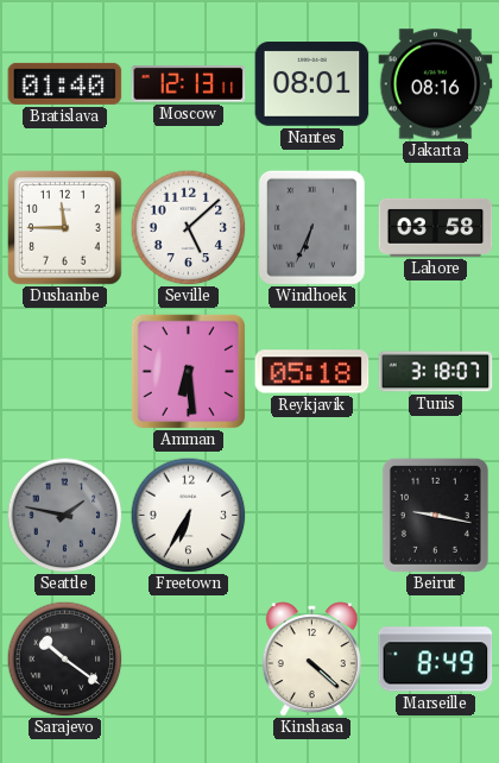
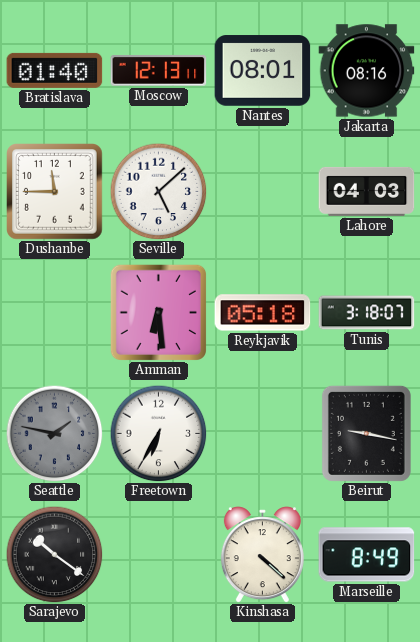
Windhoek: 6:34 -> none
Lahore: 03:58 -> 04:03
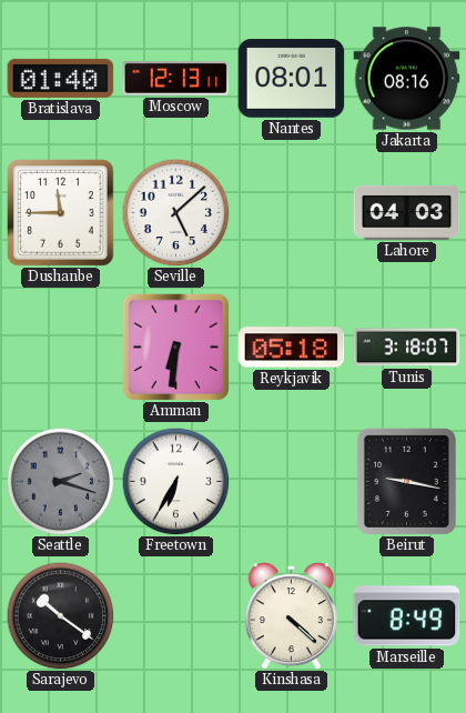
Amman: 6:29 -> 6:31
Seattle: 1:47 -> 2:18
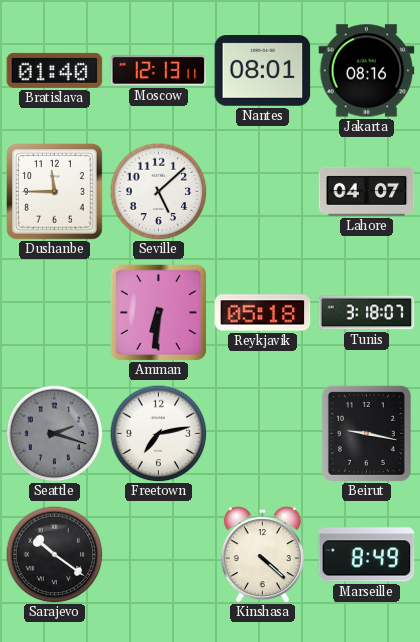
Lahore: 04:03 -> 04:07
Freetown: 6:35 -> 7:13
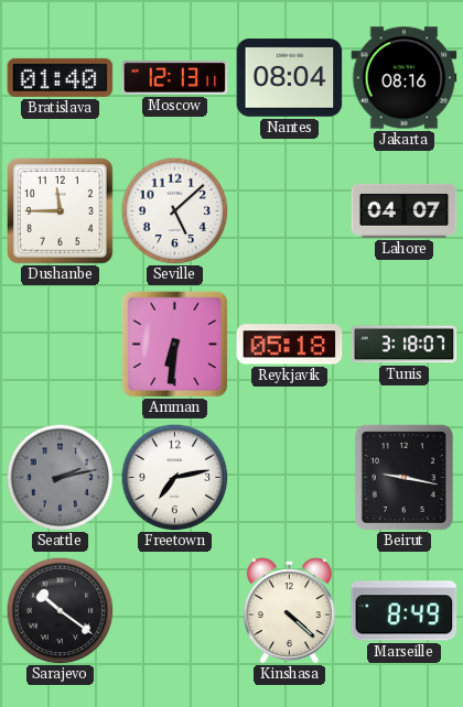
Nantes: 08:01 -> 08:04
Seattle: 2:18 -> 2:13
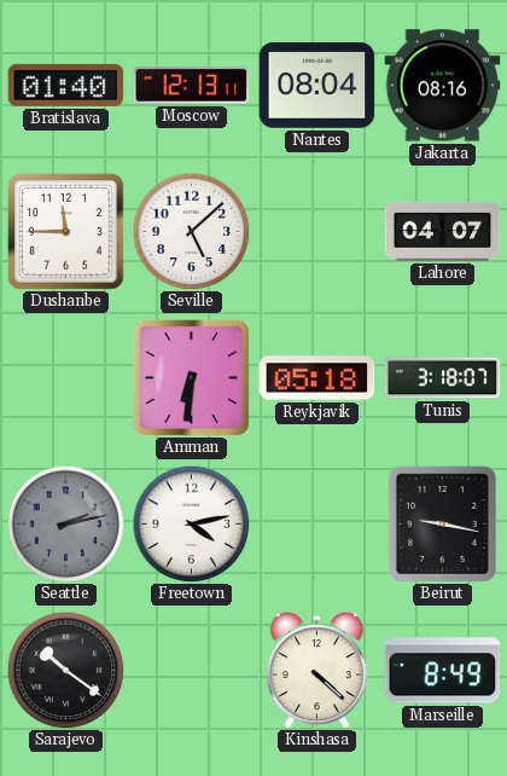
Freetown: 7:13 -> 4:13
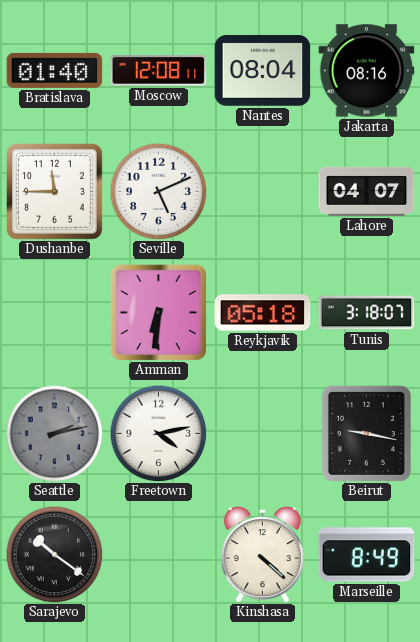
Moscow: 12:13 -> 12:08
Seville: 5:08 -> 5:11
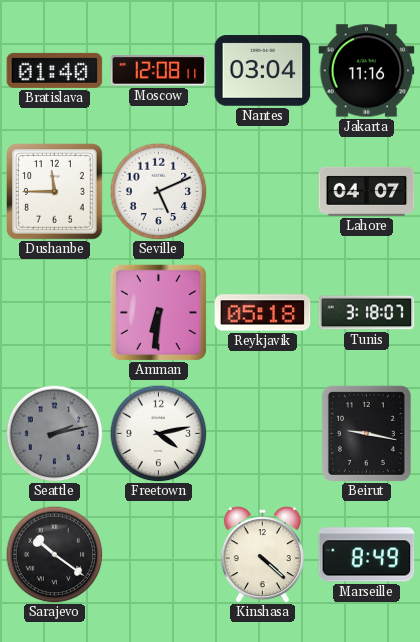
Nantes: 08:04 -> 03:04
Jakarta: 08:16 -> 11:16
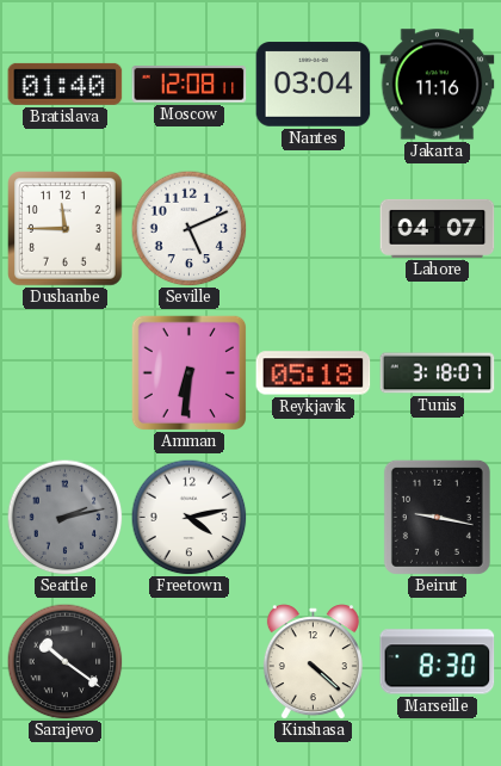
Marseille: 8:49 -> 8:30
